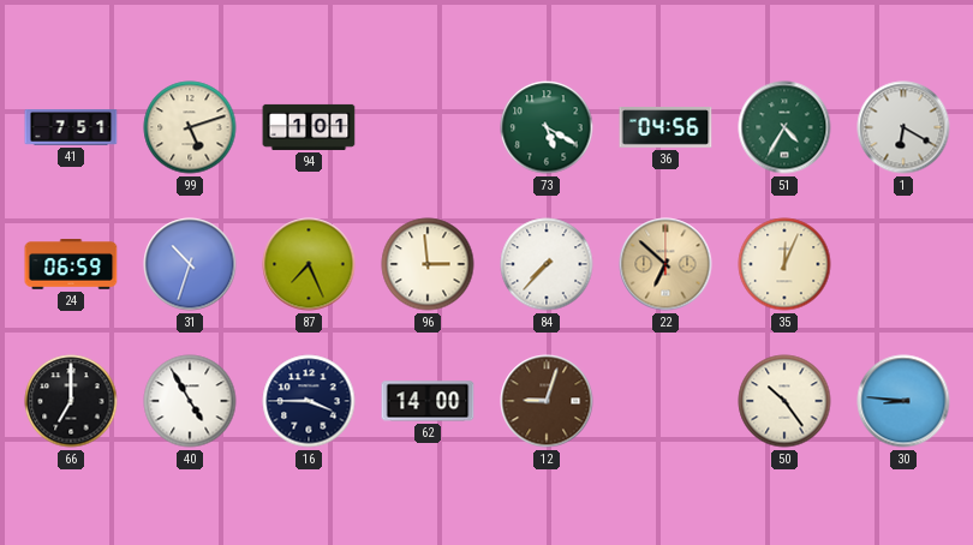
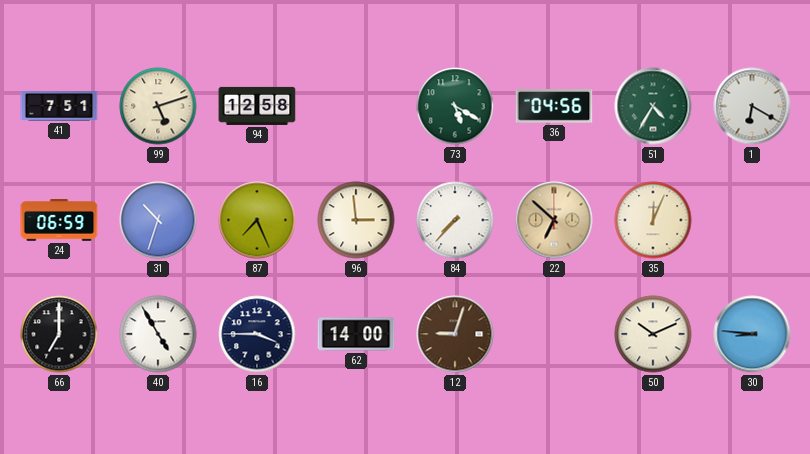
94: 1:01 -> 12:58
50: 10:24 -> 10:11
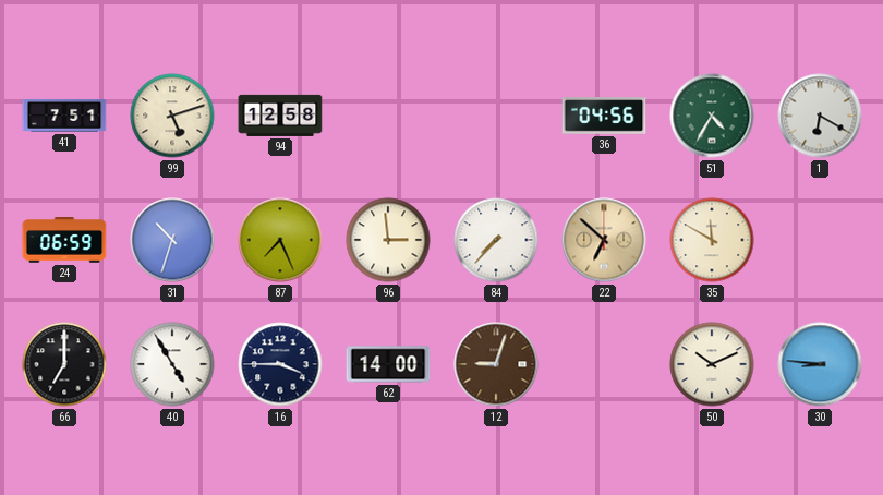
73: 5:20 -> none
35: 12:04 -> 11:50
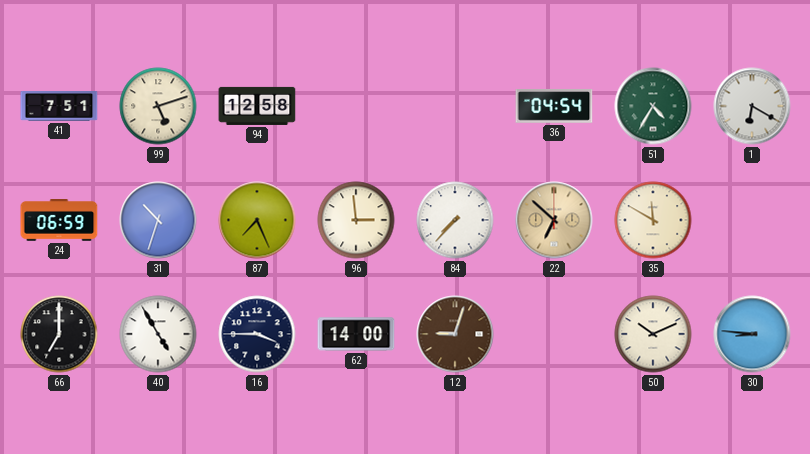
36: 04:56 -> 04:54
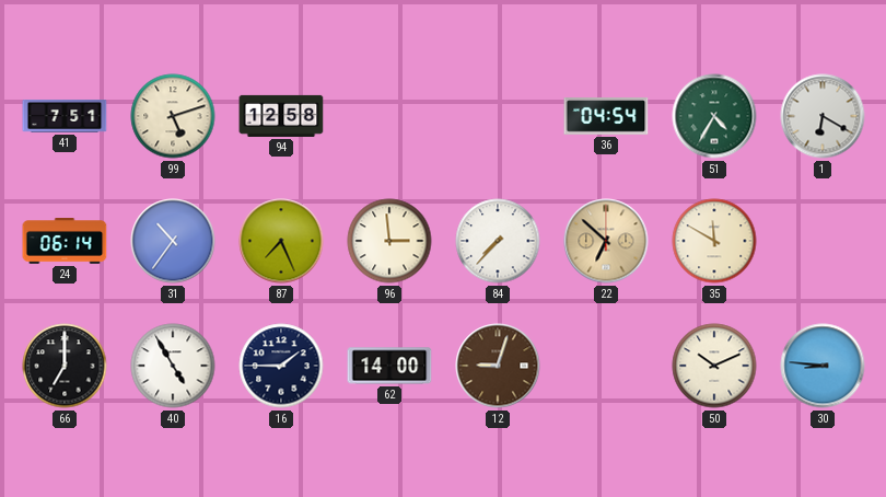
24: 06:59 -> 06:14
31: 10:33 -> 10:36
16: 3:45 -> 1:45
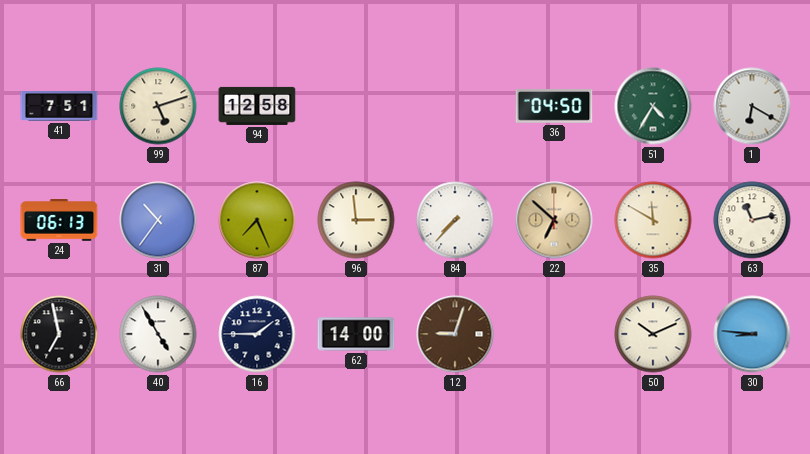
36: 04:54 -> 04:50
24: 06:14 -> 06:13
63: none -> 11:13
66: 7:00 -> 6:58
